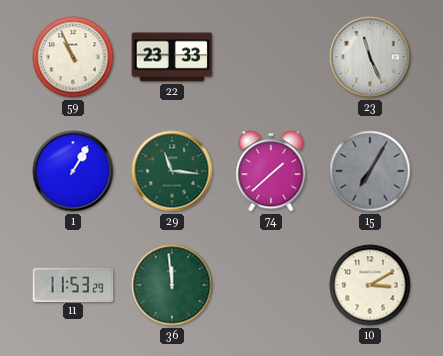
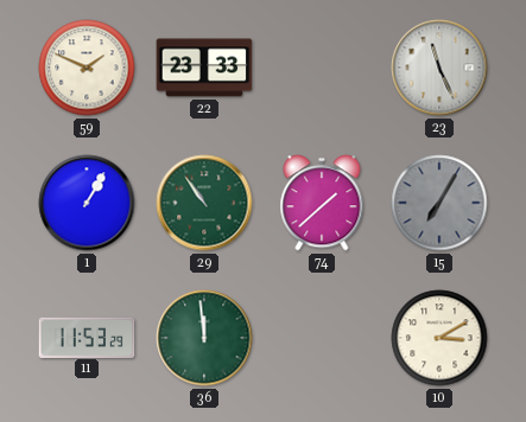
59: 10:56 -> 1:49
29: 11:16 -> 10:54
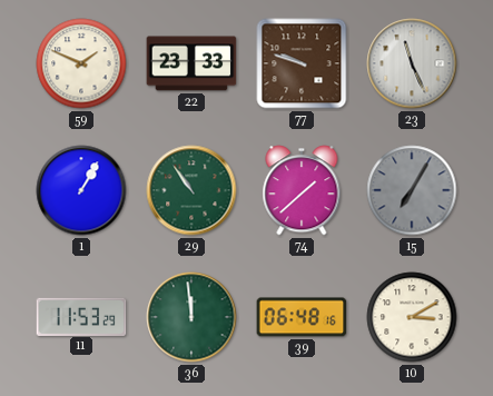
77: none -> 9:48
39: none -> 06:48
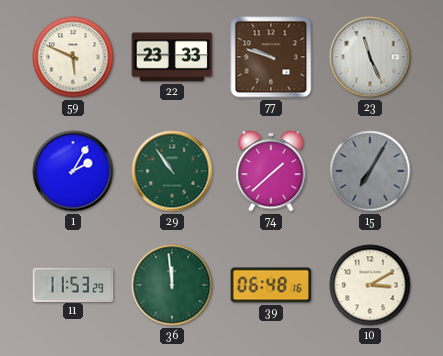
59: 1:49 -> 5:49
1: 1:05 -> 2:05
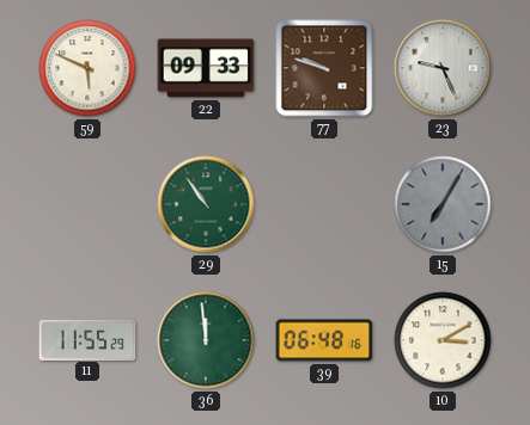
22: 23:33 -> 09:33
23: 11:26 -> 9:26
1: 2:05 -> none
74: 1:38 -> none
11: 11:53 -> 11:55
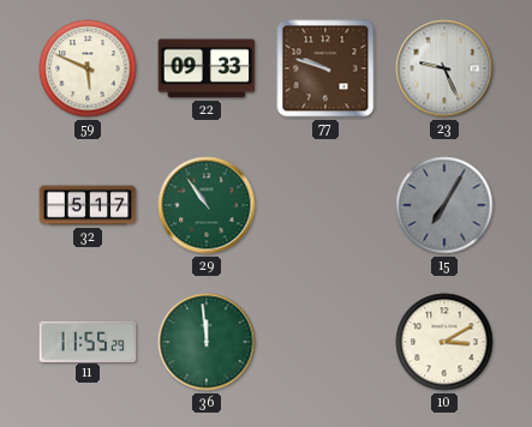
32: none -> 5:17
39: 06:48 -> none
